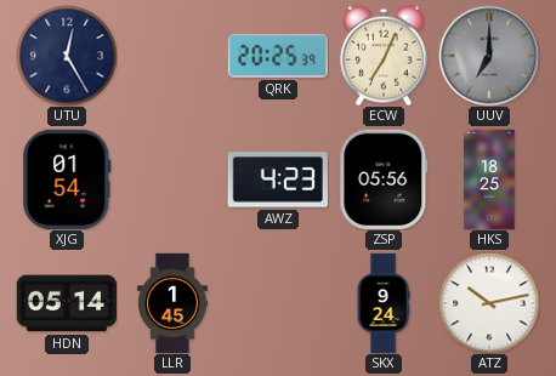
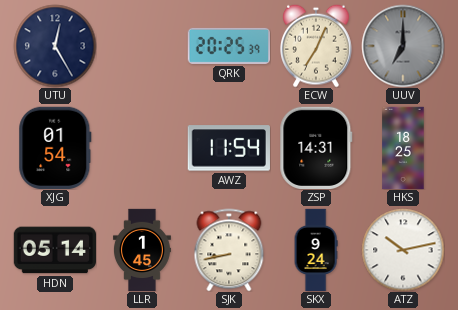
AWZ: 4:23 -> 11:54
ZSP: 05:56 -> 14:31
SJK: none -> 8:43
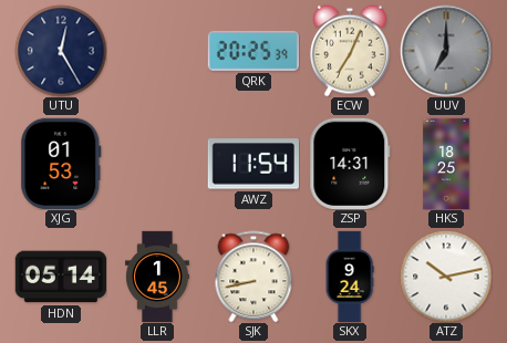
XJG: 01:54 -> 01:53
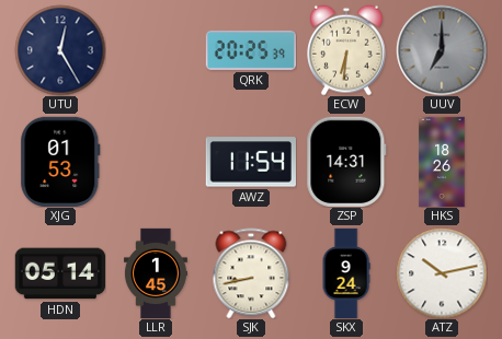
ECW: 7:04 -> 6:31
HKS: 18:25 -> 18:26
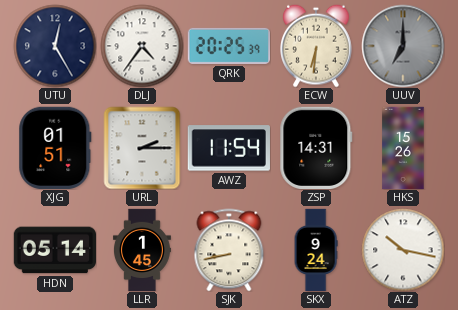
DLJ: none -> 4:36
XJG: 01:53 -> 01:51
URL: none -> 2:15
HKS: 18:26 -> 15:26
ATZ: 10:13 -> 10:17
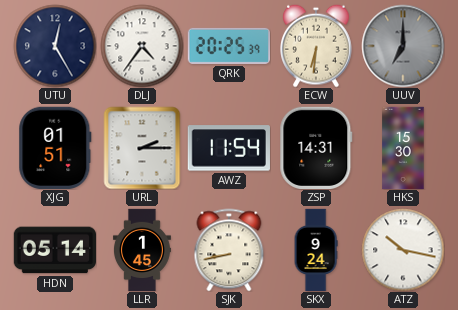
HKS: 15:26 -> 15:30
